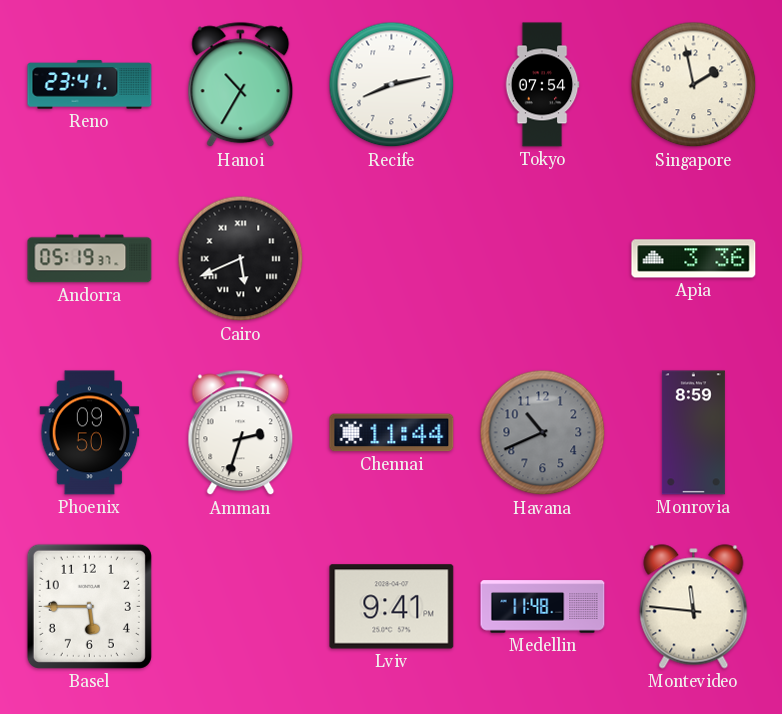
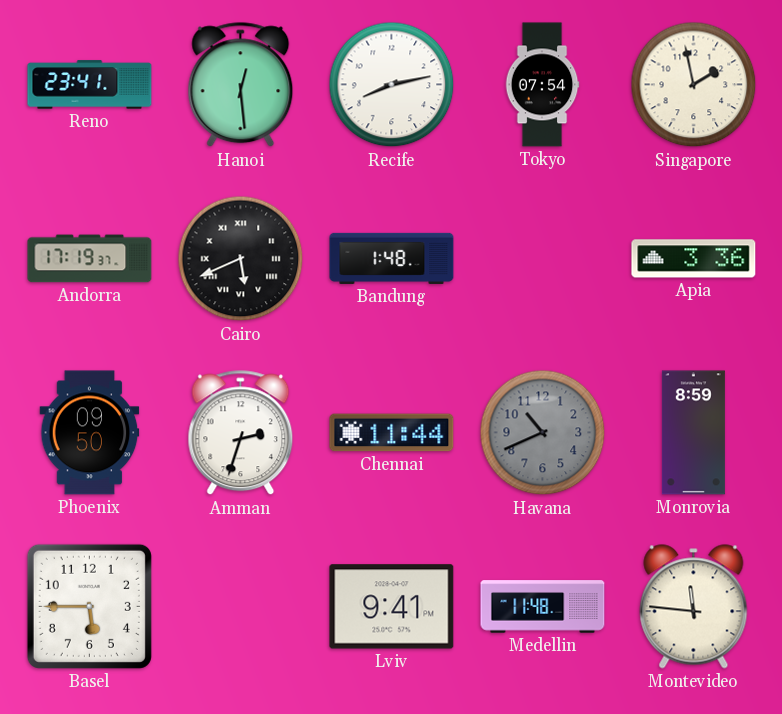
Hanoi: 10:35 -> 12:29
Andorra: 05:19 -> 17:19
Bandung: none -> 1:48
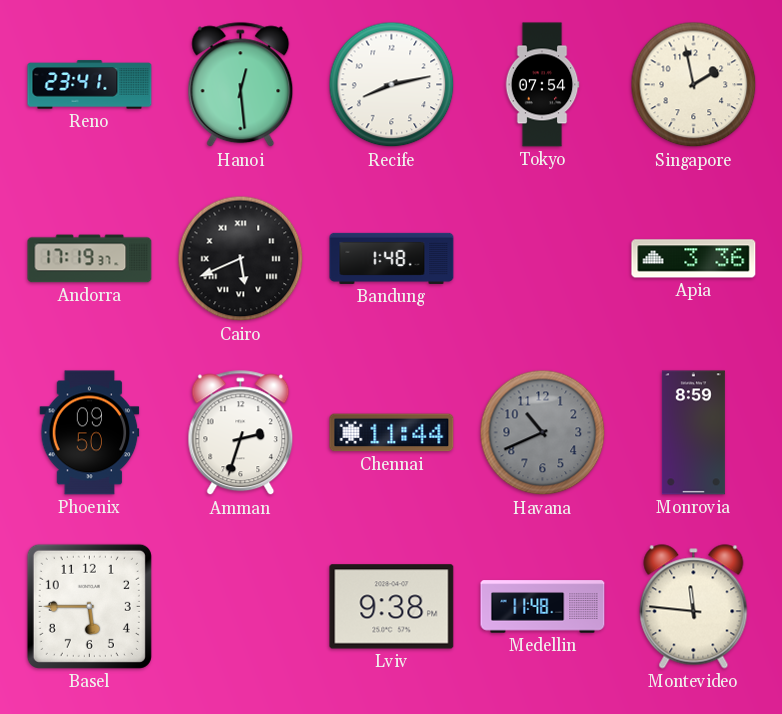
Lviv: 9:41 -> 9:38
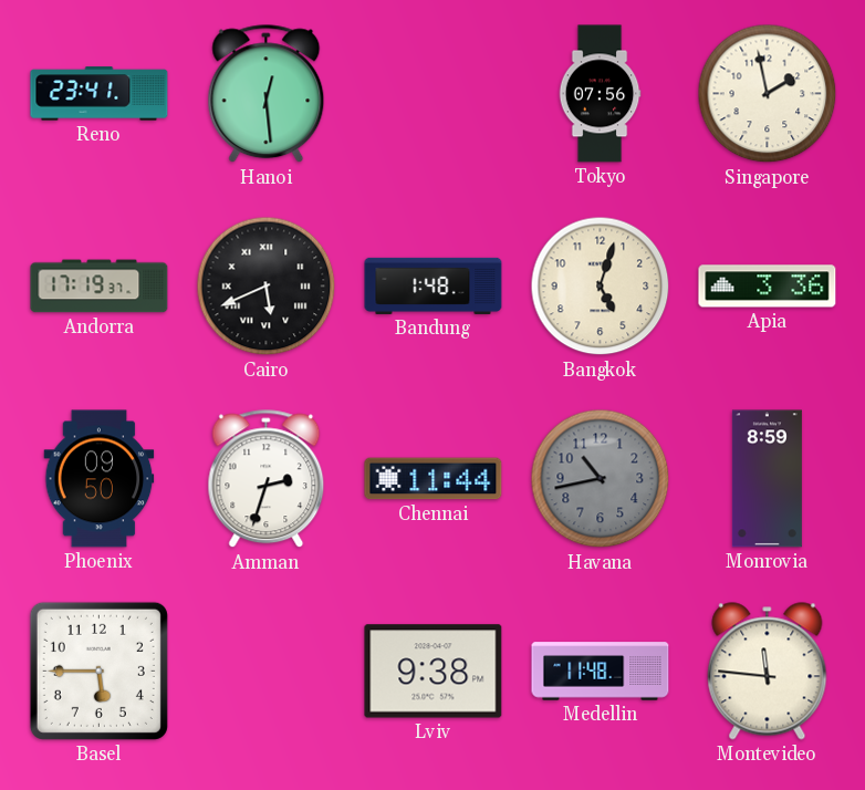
Recife: 8:13 -> none
Tokyo: 07:54 -> 07:56
Bangkok: none -> 5:03
Havana: 10:41 -> 10:43
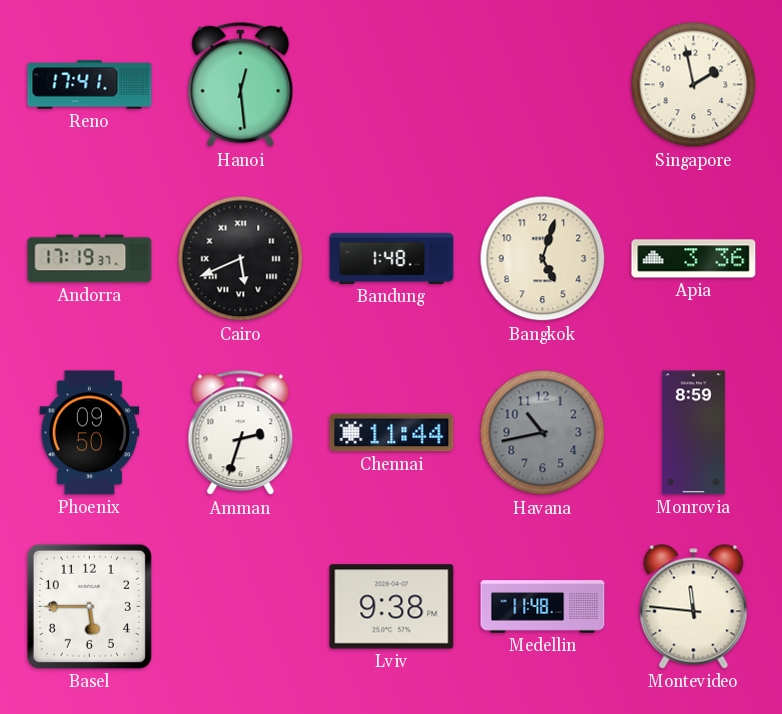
Reno: 23:41 -> 17:41
Tokyo: 07:56 -> none
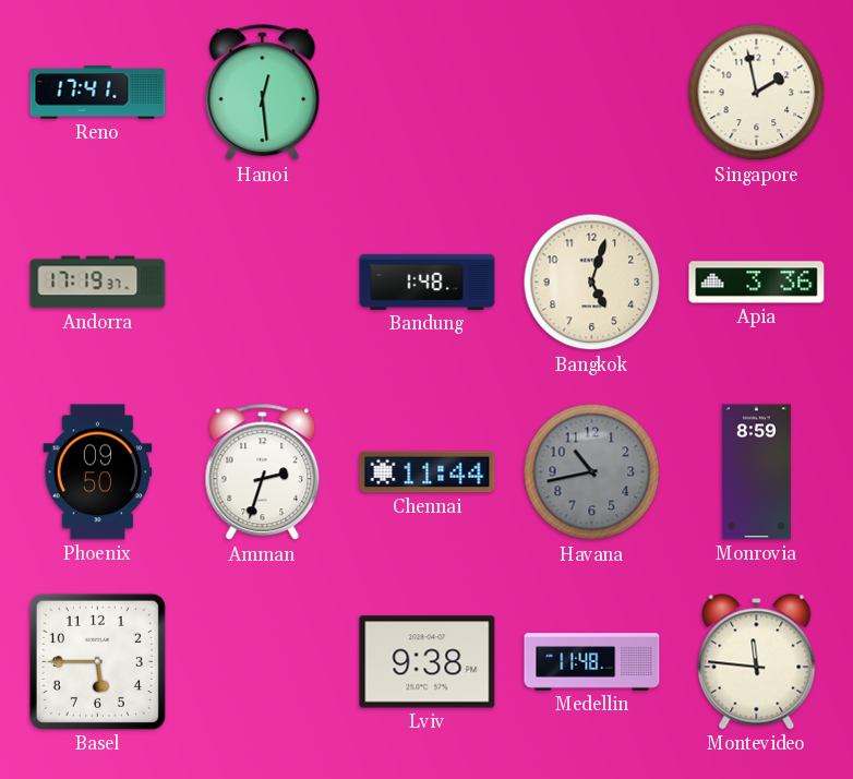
Cairo: 5:41 -> none
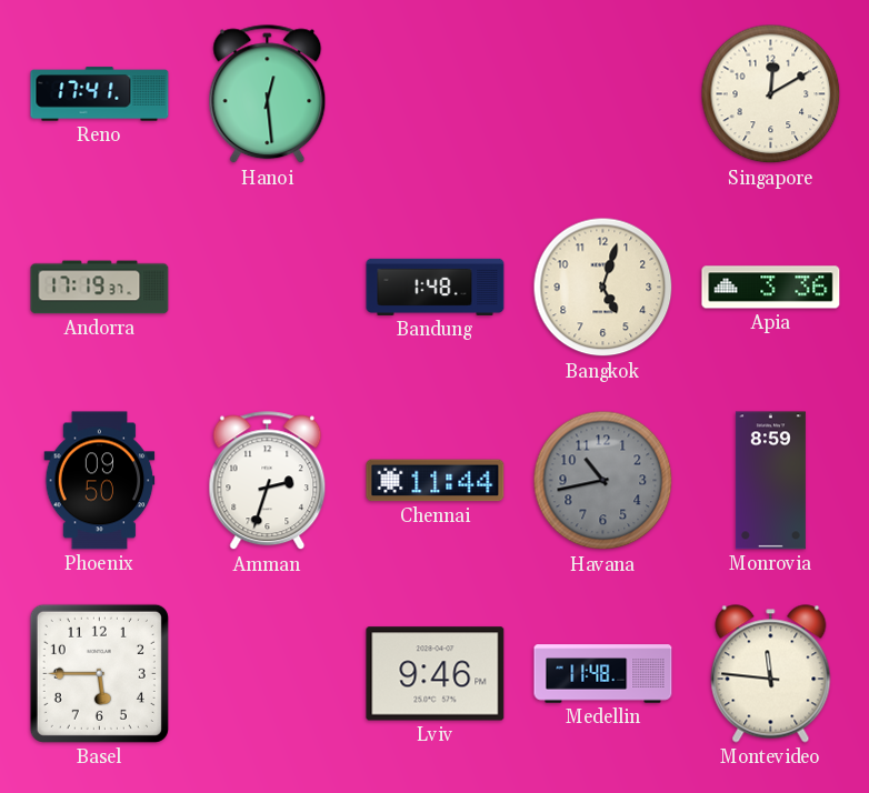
Singapore: 1:58 -> 12:10
Lviv: 9:38 -> 9:46
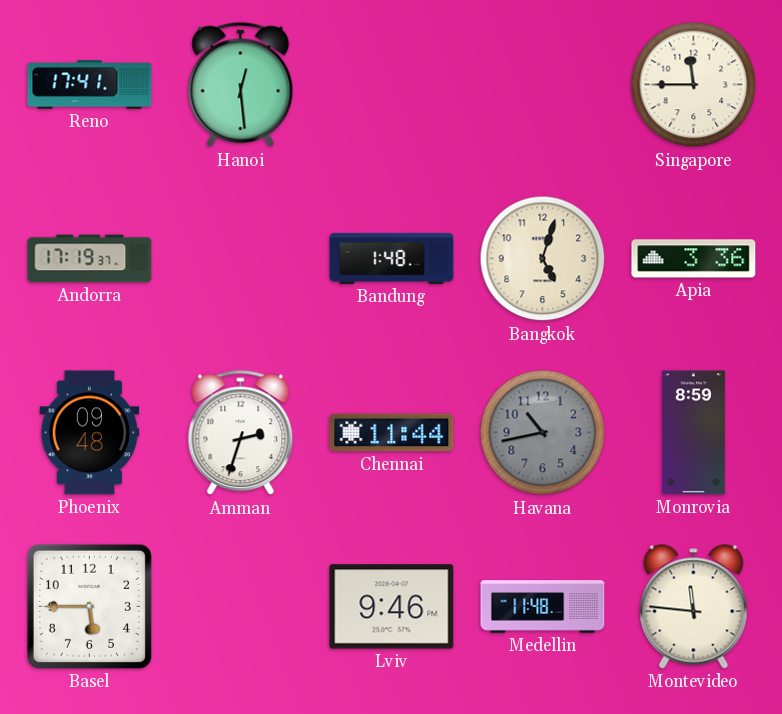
Singapore: 12:10 -> 11:45
Phoenix: 09:50 -> 09:48
